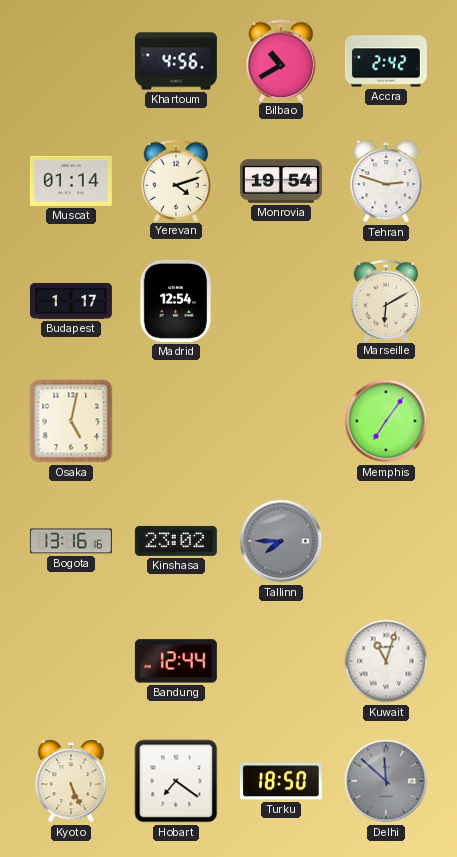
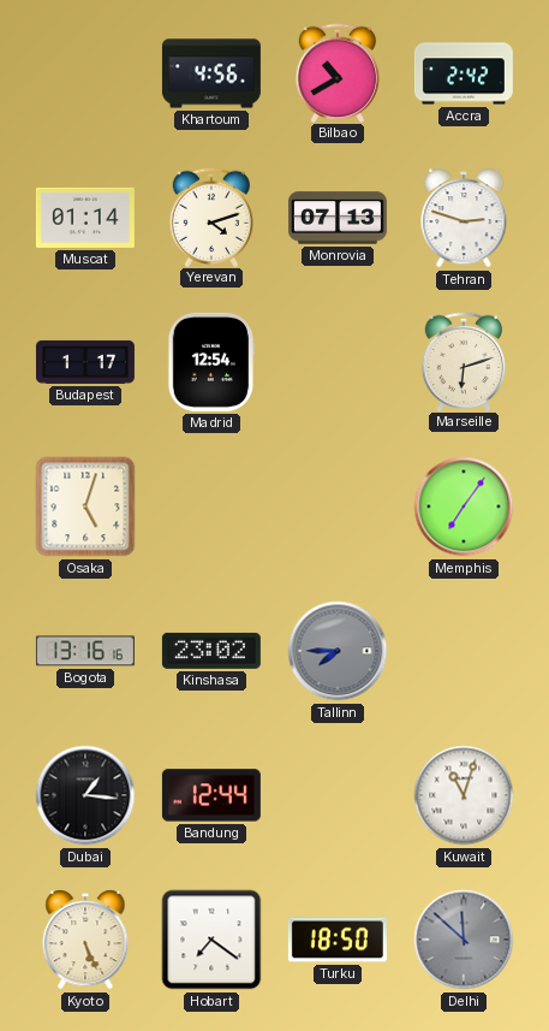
Monrovia: 19:54 -> 07:13
Marseille: 6:10 -> 6:12
Osaka: 5:02 -> 5:03
Dubai: none -> 1:16
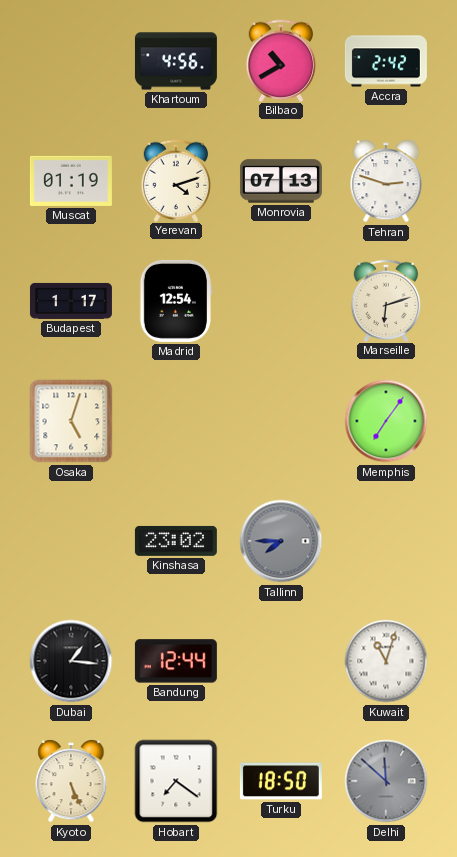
Muscat: 01:14 -> 01:19
Bogota: 13:16 -> none
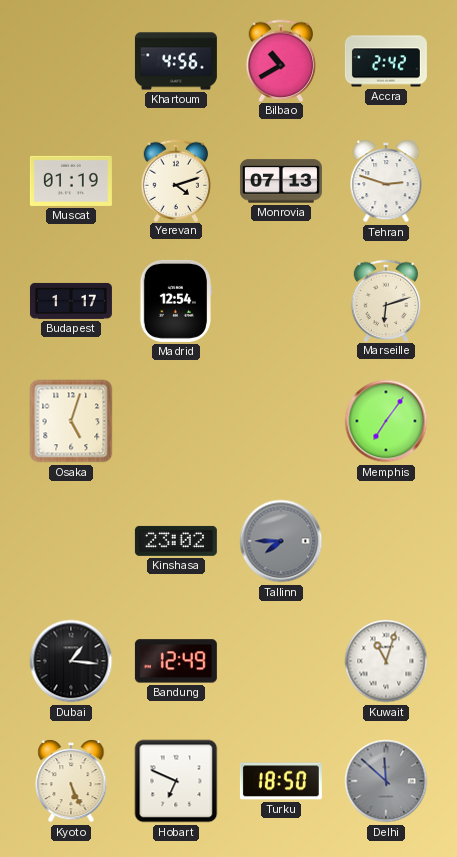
Bandung: 12:44 -> 12:49
Hobart: 7:21 -> 6:49
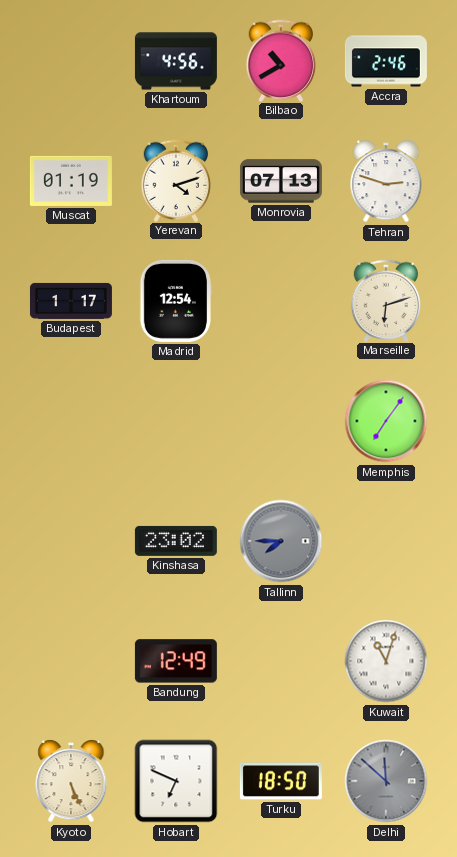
Accra: 2:42 -> 2:46
Osaka: 5:03 -> none
Dubai: 1:16 -> none
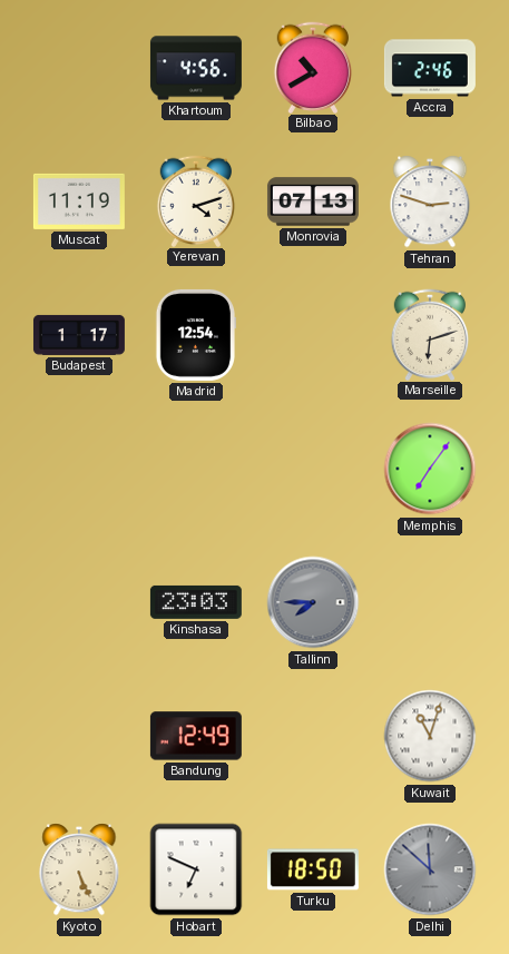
Muscat: 01:19 -> 11:19
Kinshasa: 23:02 -> 23:03
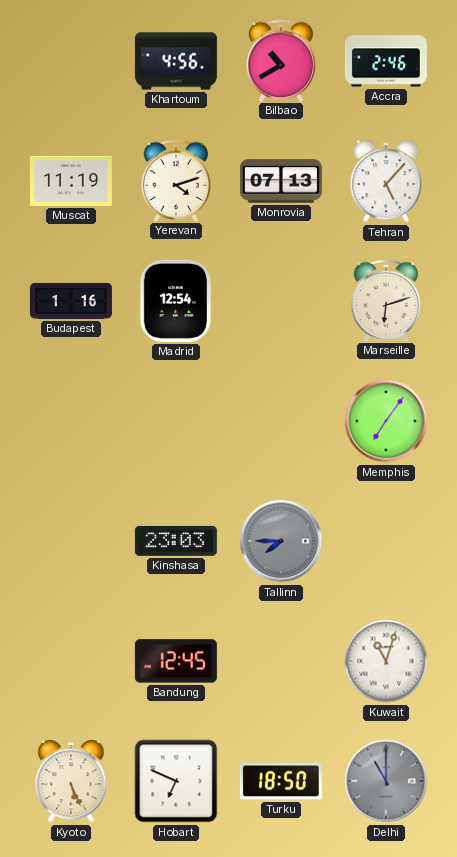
Tehran: 2:48 -> 5:07
Budapest: 1:17 -> 1:16
Bandung: 12:49 -> 12:45
Delhi: 11:52 -> 11:00
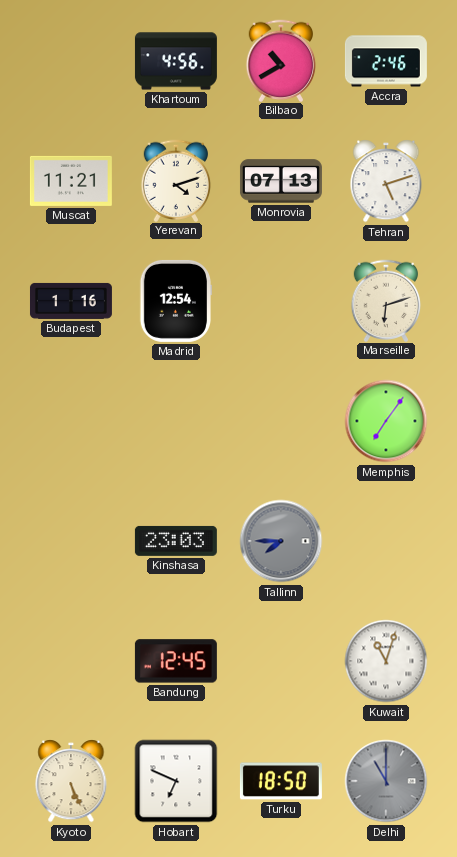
Muscat: 11:19 -> 11:21
Tehran: 5:07 -> 5:12
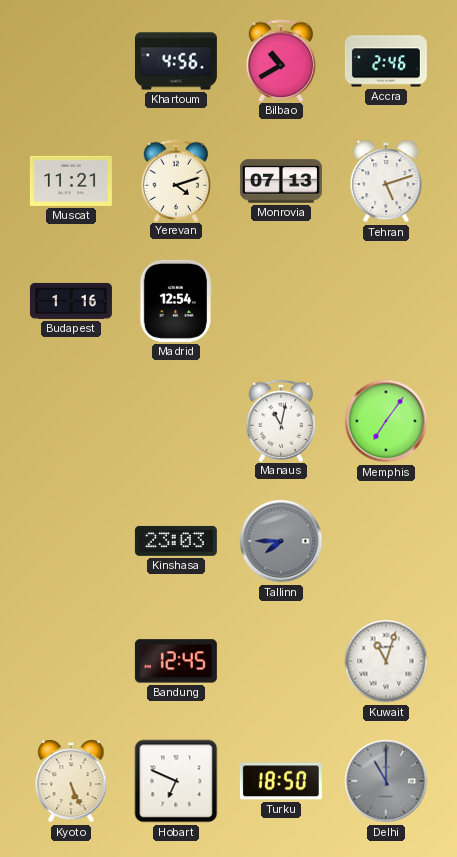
Marseille: 6:12 -> none
Manaus: none -> 11:02
